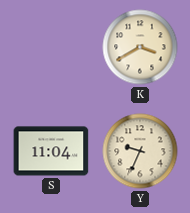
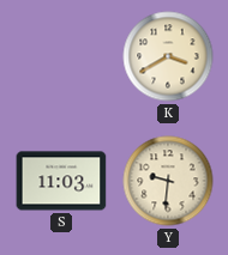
S: 11:04 -> 11:03
Y: 9:34 -> 9:31
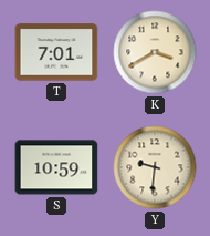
T: none -> 7:01
S: 11:03 -> 10:59
